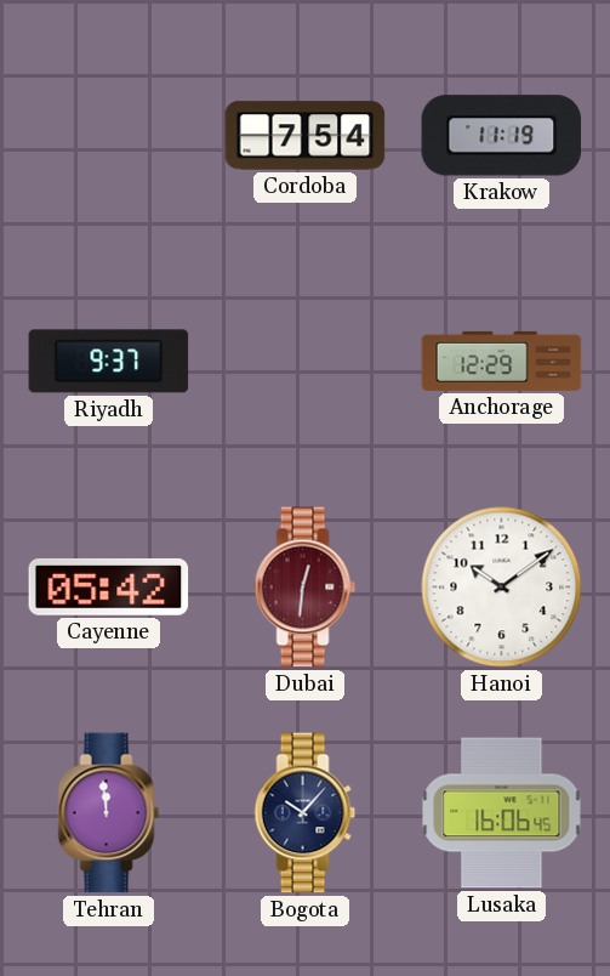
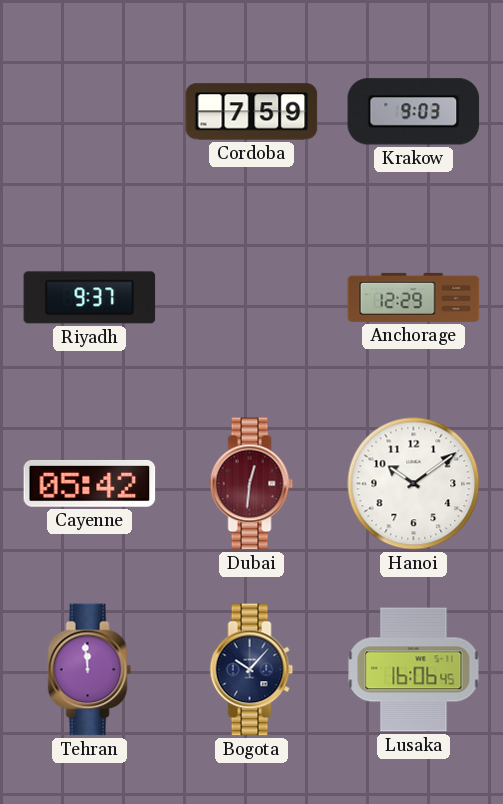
Cordoba: 7:54 -> 7:59
Krakow: 11:19 -> 9:03
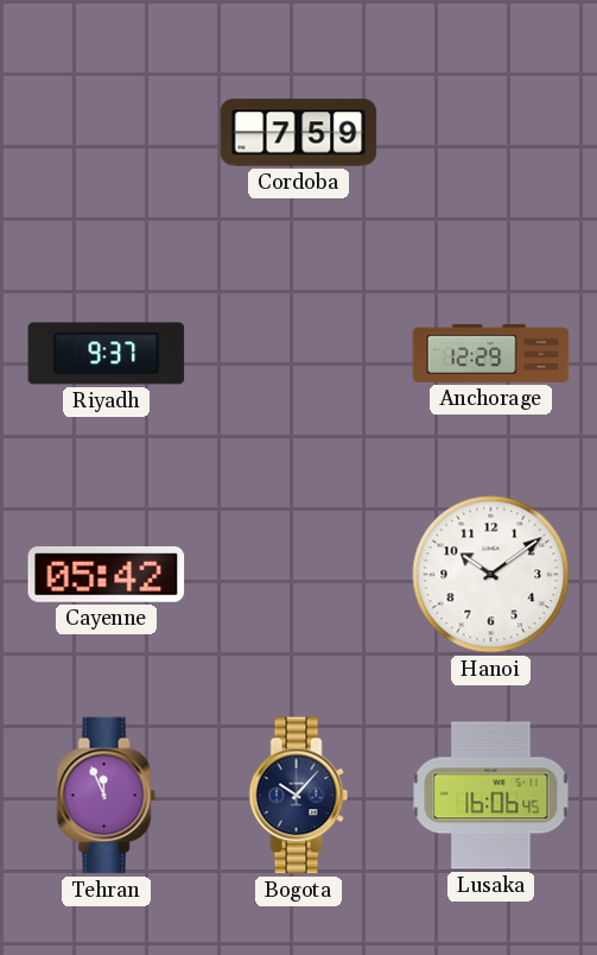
Krakow: 9:03 -> none
Dubai: 12:31 -> none
Tehran: 11:59 -> 11:56
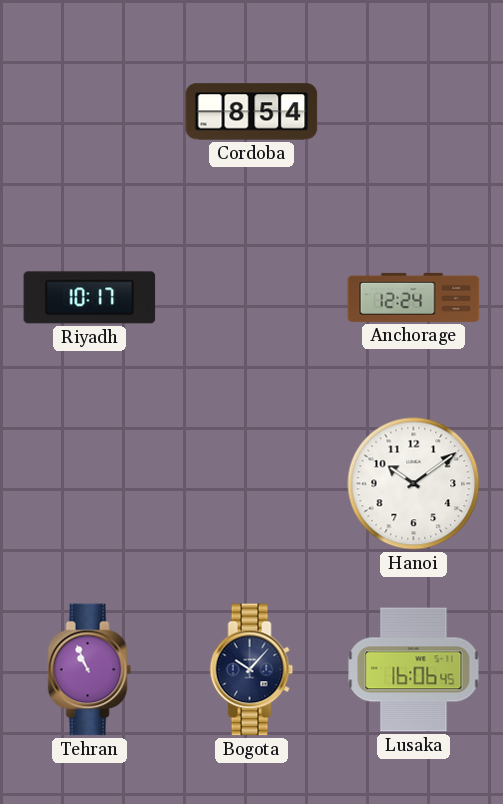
Cordoba: 7:59 -> 8:54
Riyadh: 9:37 -> 10:17
Anchorage: 12:29 -> 12:24
Cayenne: 05:42 -> none
Tehran: 11:56 -> 10:56
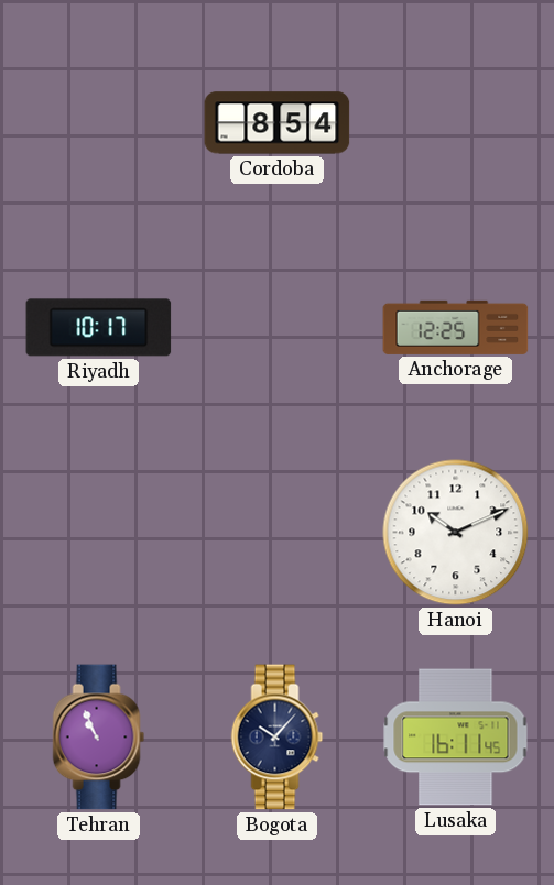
Anchorage: 12:24 -> 12:25
Hanoi: 10:09 -> 10:11
Lusaka: 16:06 -> 16:11
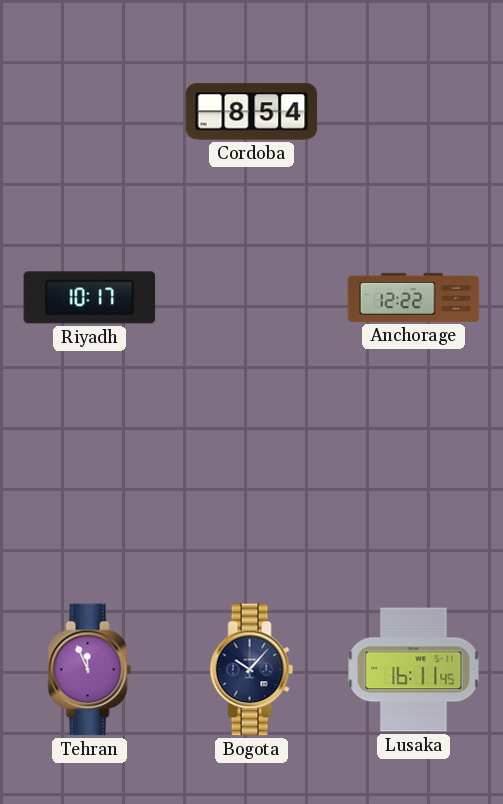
Anchorage: 12:25 -> 12:22
Hanoi: 10:11 -> none
Tehran: 10:56 -> 11:56
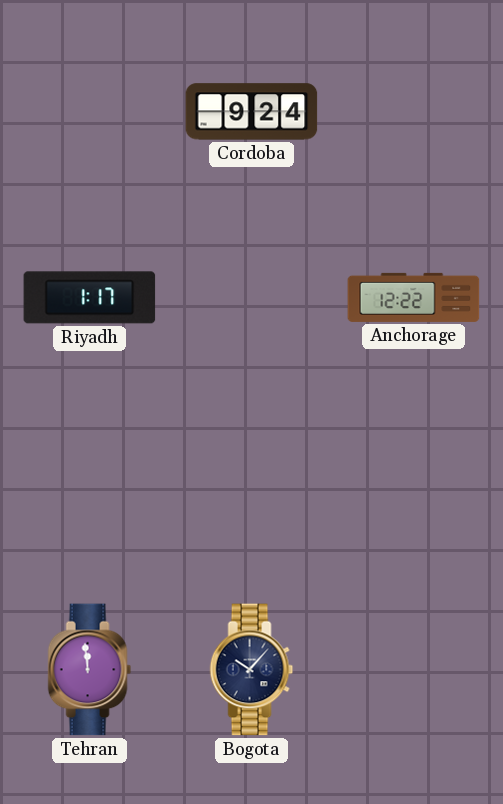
Cordoba: 8:54 -> 9:24
Riyadh: 10:17 -> 1:17
Tehran: 11:56 -> 11:59
Lusaka: 16:11 -> none
